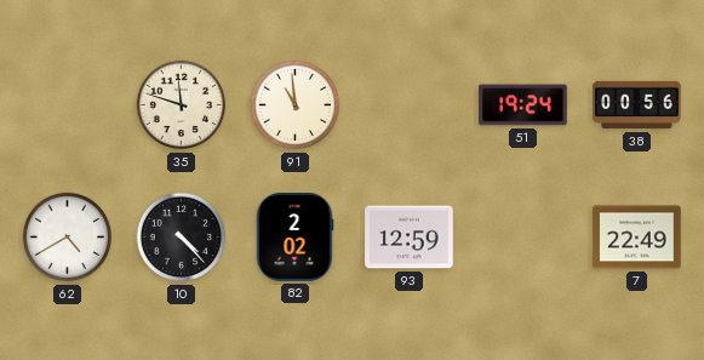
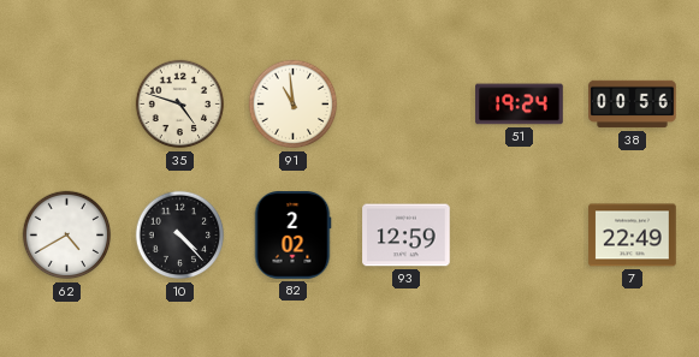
35: 11:48 -> 4:48
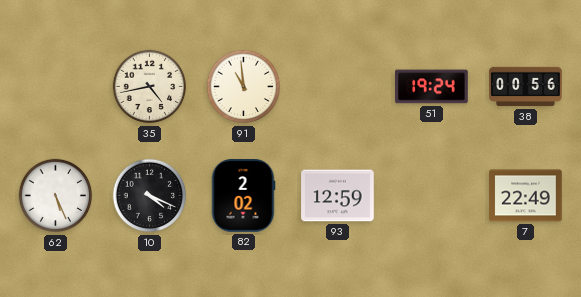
35: 4:48 -> 4:43
62: 4:40 -> 5:26
10: 4:23 -> 4:19
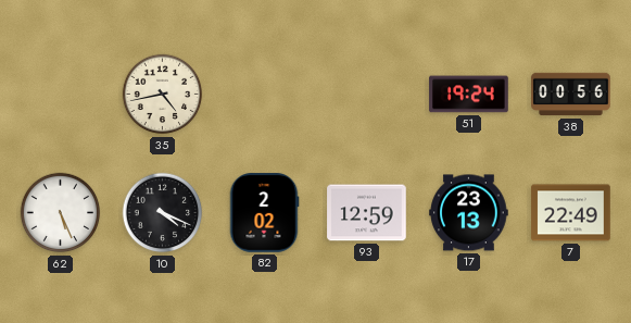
91: 10:59 -> none
17: none -> 23:13
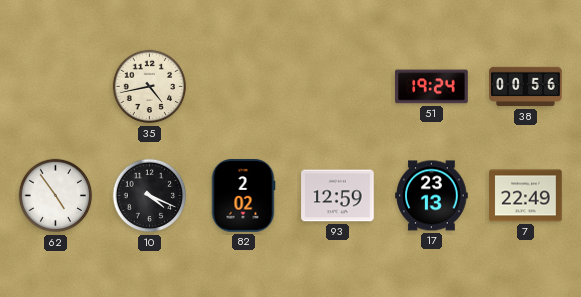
62: 5:26 -> 4:54
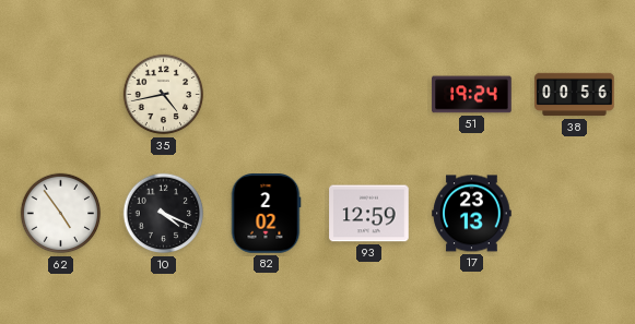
7: 22:49 -> none
